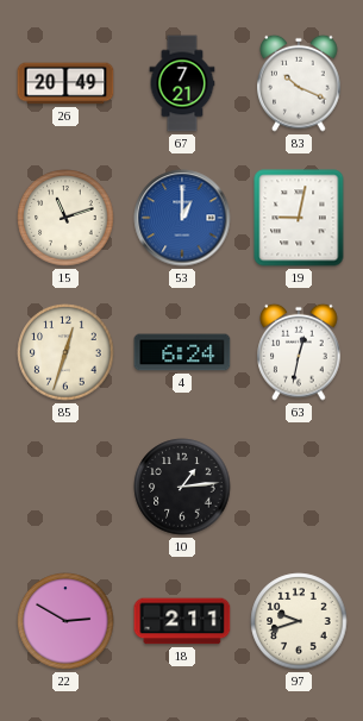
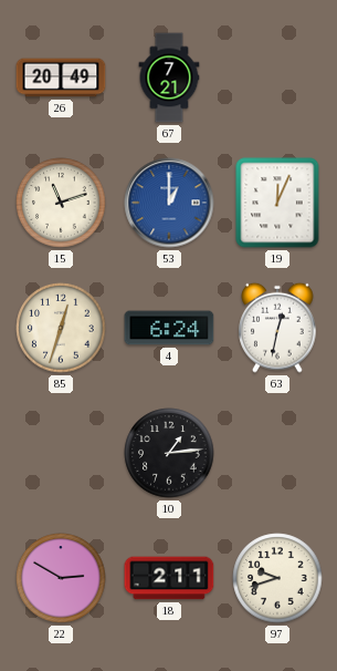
83: 10:19 -> none
19: 9:02 -> 12:04
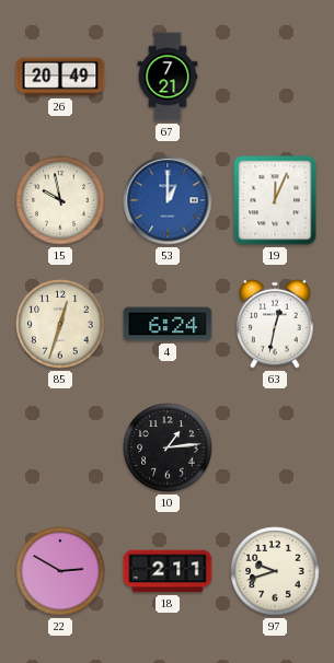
15: 11:12 -> 9:58
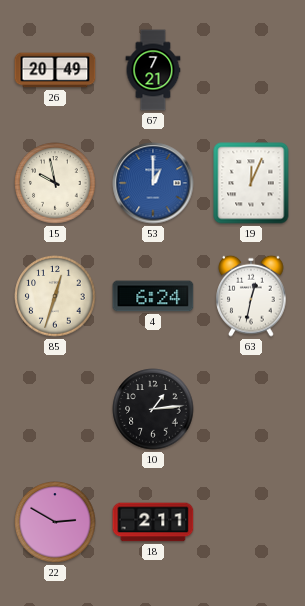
97: 9:42 -> none
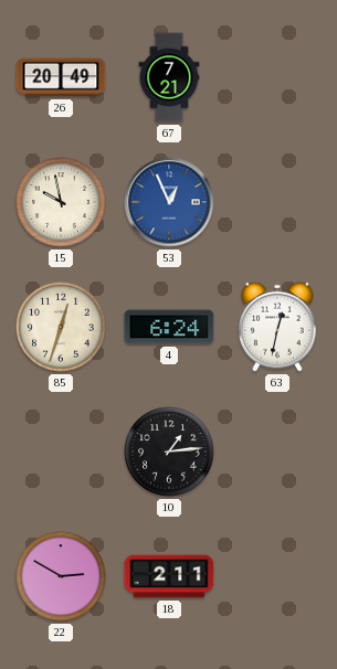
53: 1:00 -> 12:56
19: 12:04 -> none
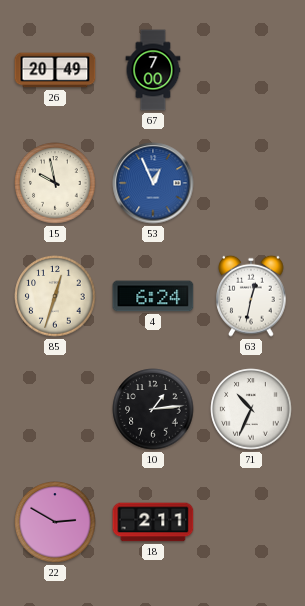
67: 7:21 -> 7:00
71: none -> 10:34
